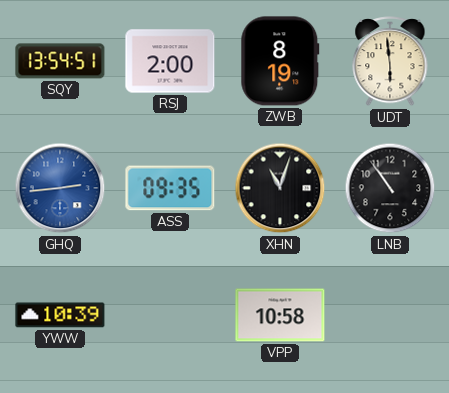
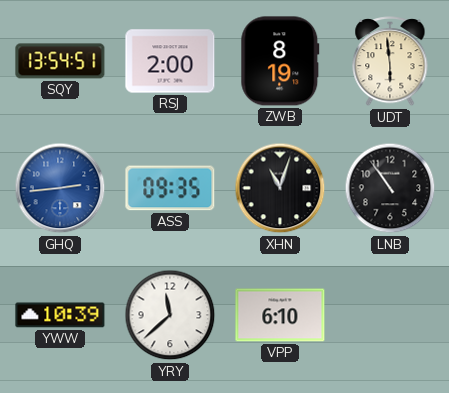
YRY: none -> 11:38
VPP: 10:58 -> 6:10
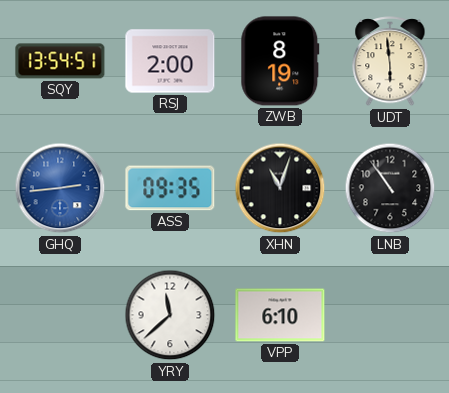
YWW: 10:39 -> none
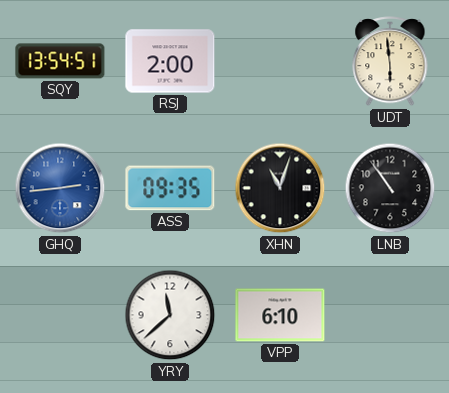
ZWB: 8:19 -> none
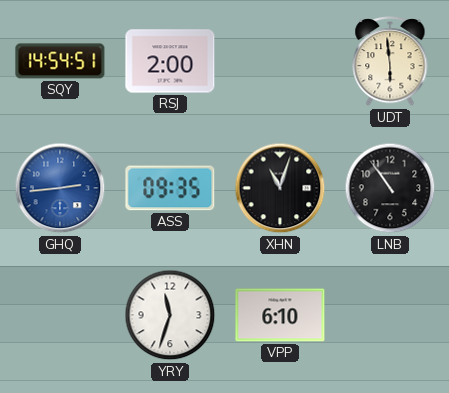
SQY: 13:54 -> 14:54
YRY: 11:38 -> 11:33
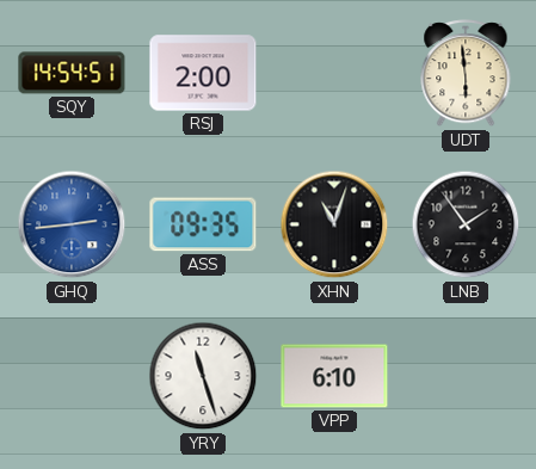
LNB: 10:54 -> 1:54
YRY: 11:33 -> 11:27
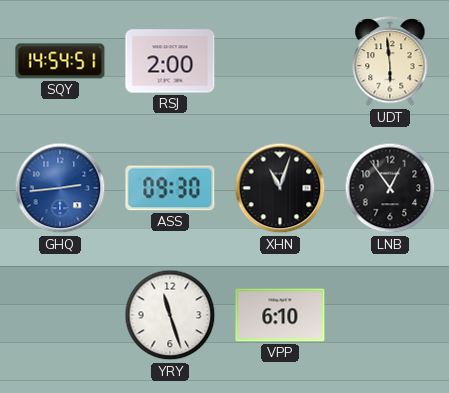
ASS: 09:35 -> 09:30
LNB: 1:54 -> 12:54
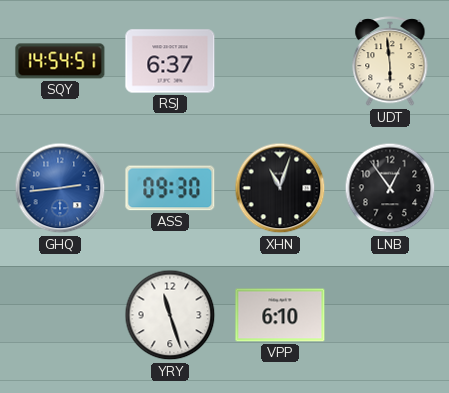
RSJ: 2:00 -> 6:37
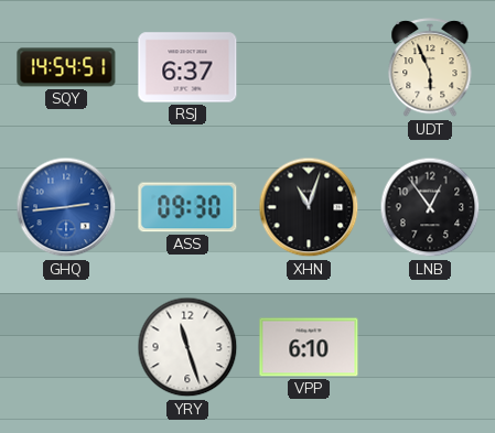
UDT: 5:59 -> 5:56
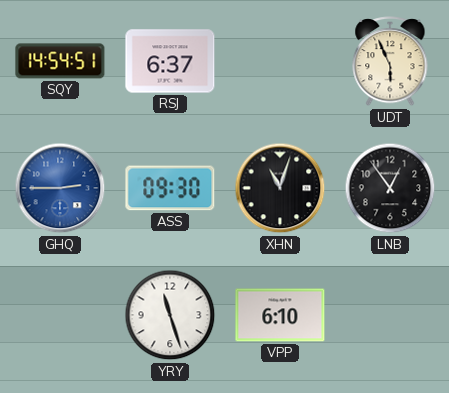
GHQ: 2:44 -> 2:45
